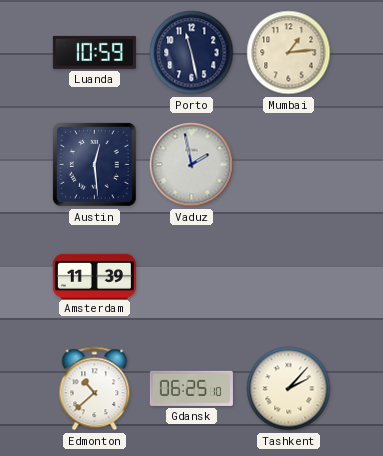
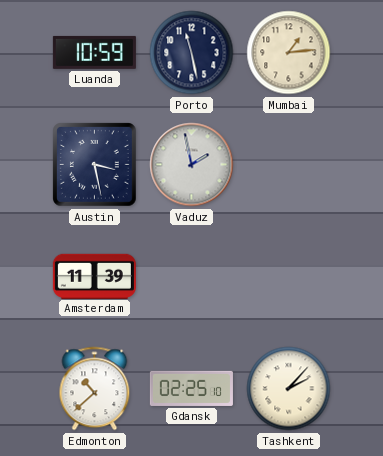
Austin: 12:29 -> 3:28
Gdansk: 06:25 -> 02:25
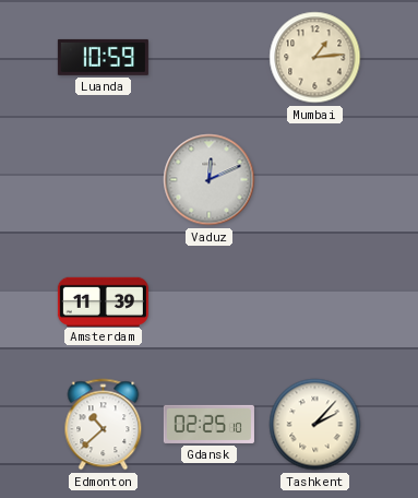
Porto: 11:28 -> none
Austin: 3:28 -> none
Vaduz: 1:58 -> 12:11
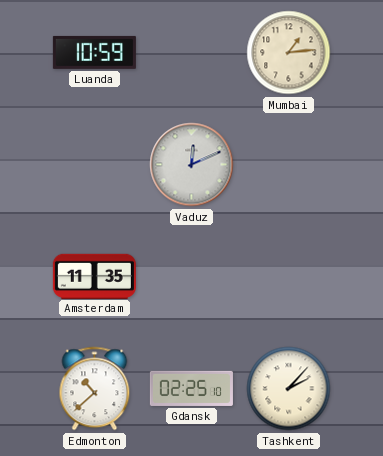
Amsterdam: 11:39 -> 11:35
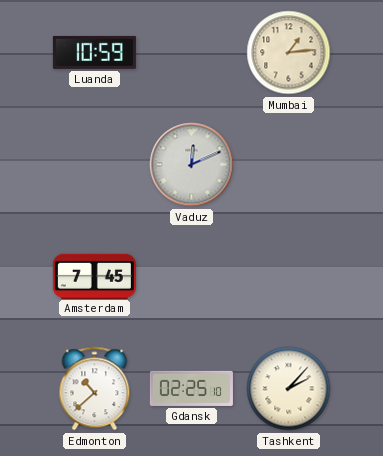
Amsterdam: 11:35 -> 7:45
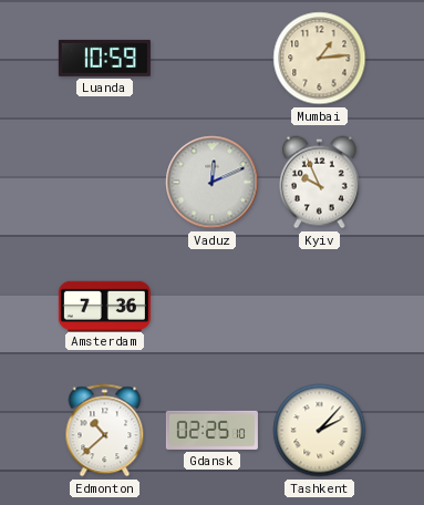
Kyiv: none -> 9:56
Amsterdam: 7:45 -> 7:36
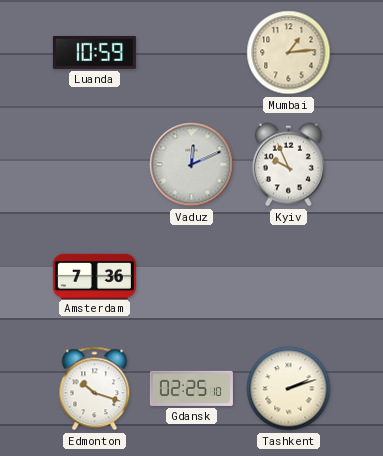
Edmonton: 10:38 -> 10:18
Tashkent: 2:07 -> 2:12
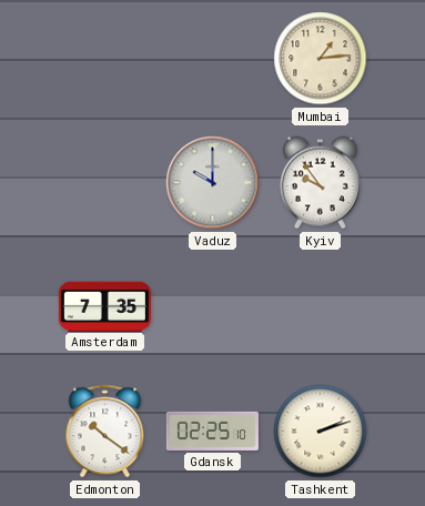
Luanda: 10:59 -> none
Vaduz: 12:11 -> 10:00
Kyiv: 9:56 -> 9:54
Amsterdam: 7:36 -> 7:35
Edmonton: 10:18 -> 10:21
